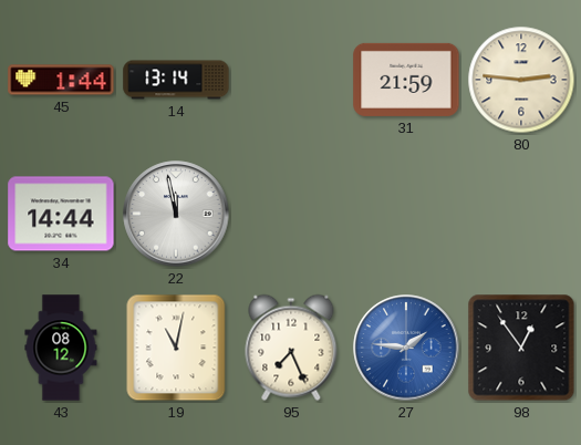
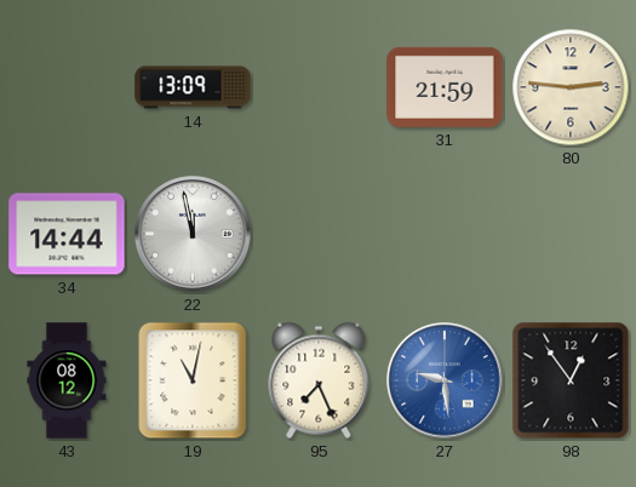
45: 1:44 -> none
14: 13:14 -> 13:09
27: 1:46 -> 9:29
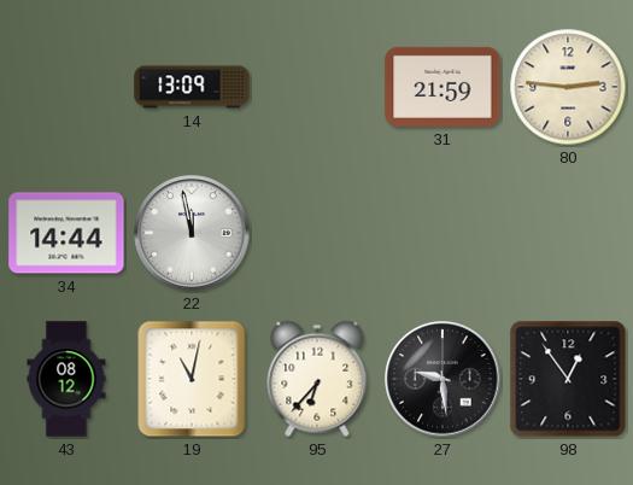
95: 7:26 -> 6:37
27 dial: blue -> black
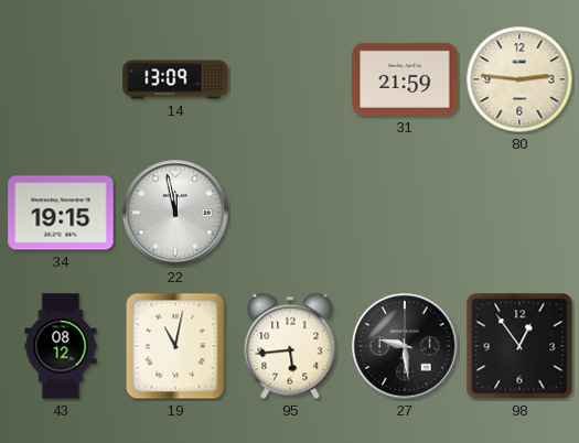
34: 14:44 -> 19:15
95: 6:37 -> 5:44
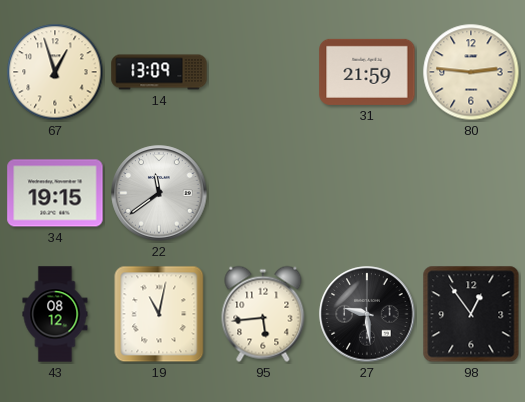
67: none -> 12:57
22: 11:58 -> 11:39
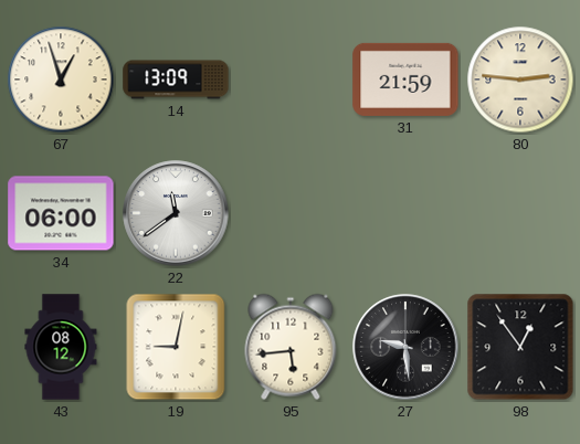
34: 19:15 -> 06:00
19: 11:02 -> 9:02
